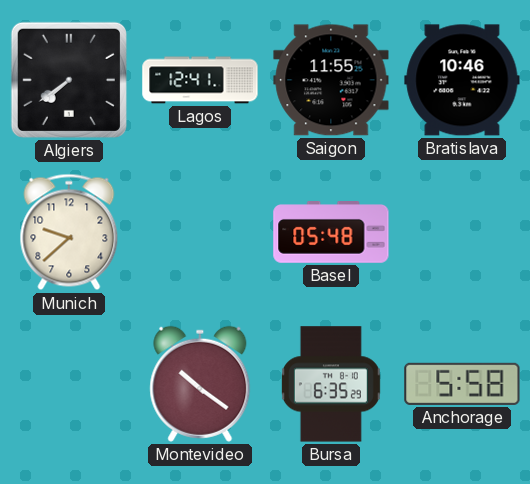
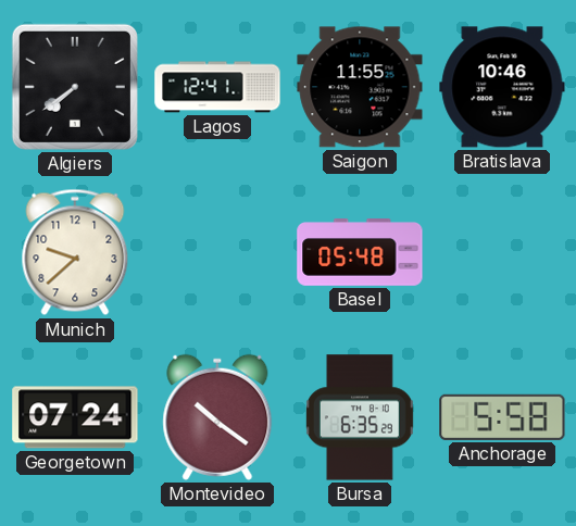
Georgetown: none -> 07:24
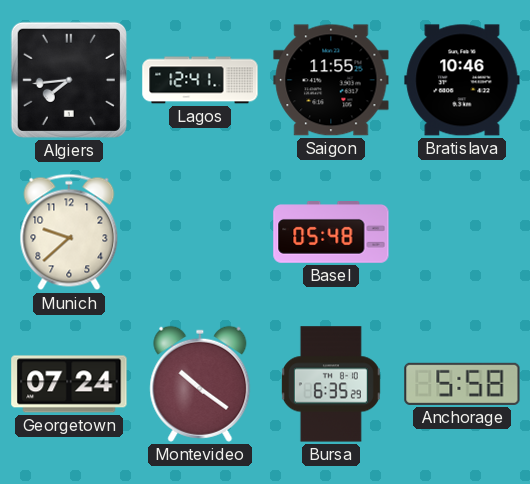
Algiers: 7:39 -> 7:44
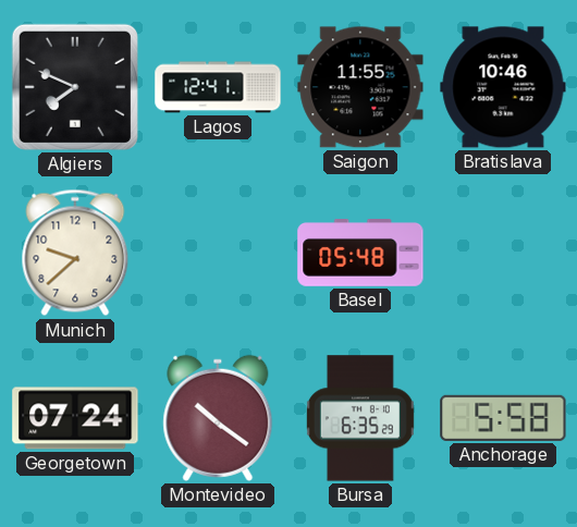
Algiers: 7:44 -> 7:49
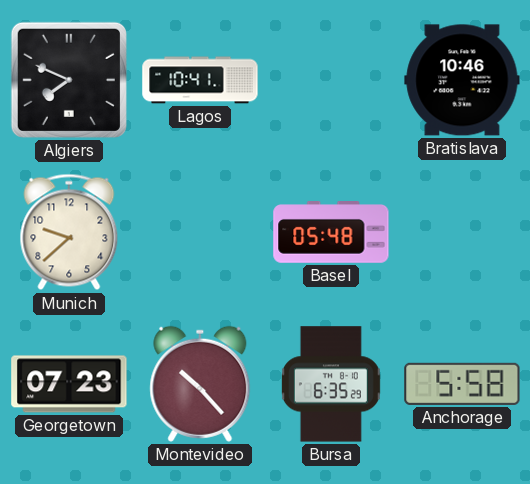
Lagos: 12:41 -> 10:41
Saigon: 11:55 -> none
Georgetown: 07:24 -> 07:23
Montevideo: 10:21 -> 10:23
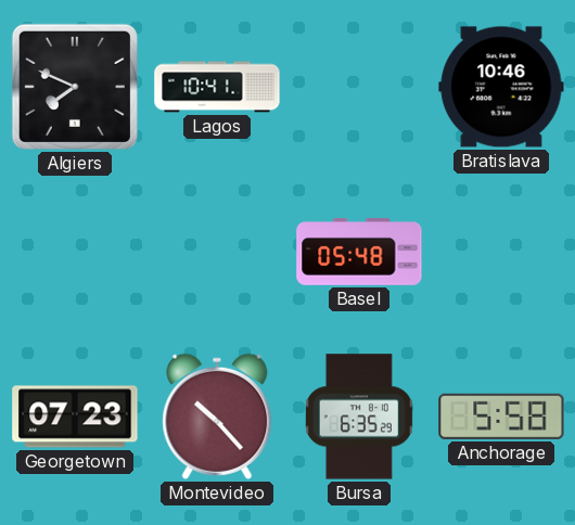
Munich: 9:38 -> none
